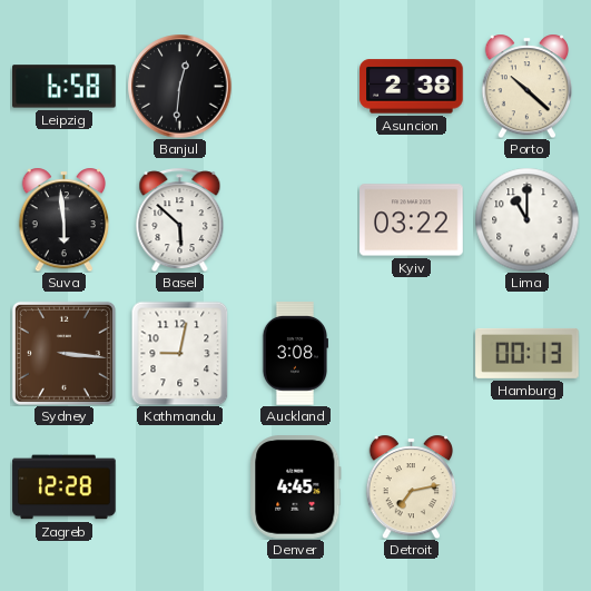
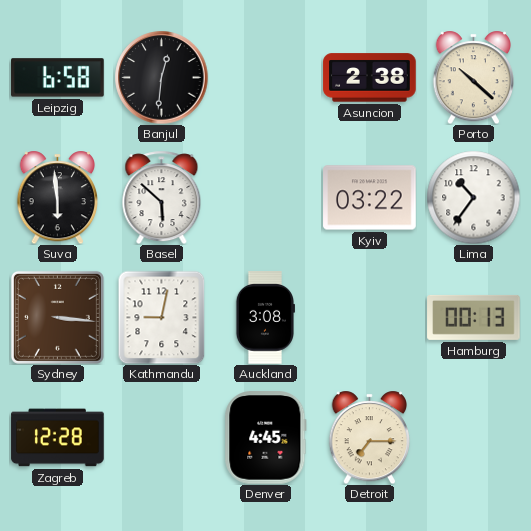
Lima: 11:00 -> 10:36
Detroit: 7:13 -> 7:15
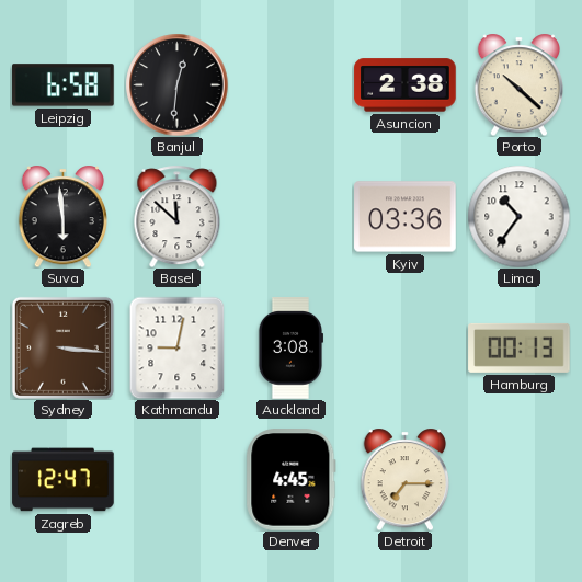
Basel: 5:52 -> 11:52
Kyiv: 03:22 -> 03:36
Zagreb: 12:28 -> 12:47
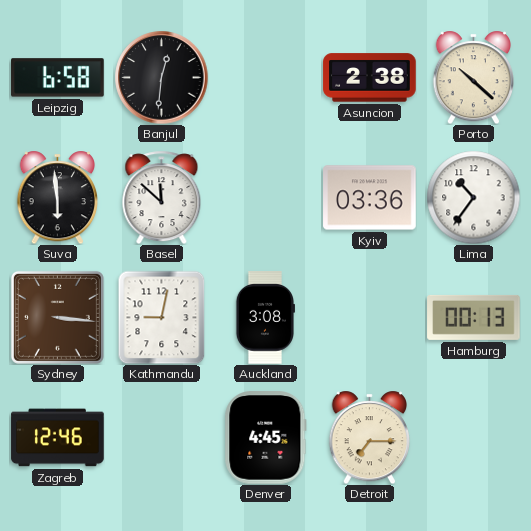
Zagreb: 12:47 -> 12:46
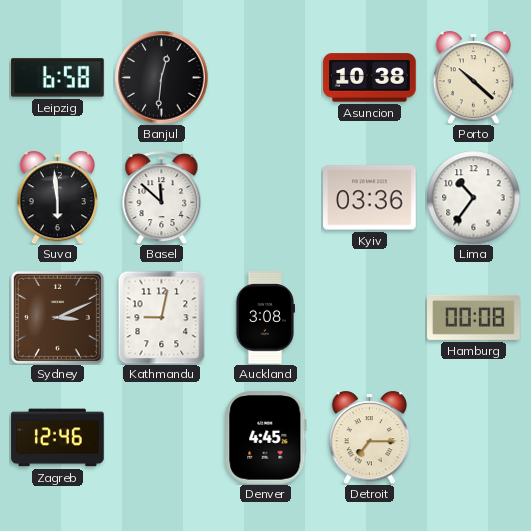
Asuncion: 2:38 -> 10:38
Sydney: 3:16 -> 3:11
Hamburg: 00:13 -> 00:08
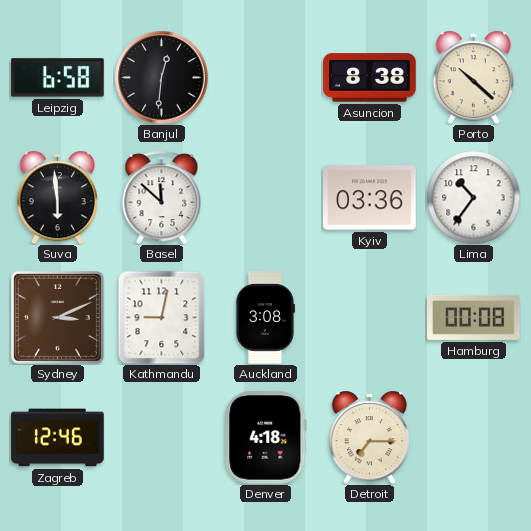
Asuncion: 10:38 -> 8:38
Denver: 4:45 -> 4:18
